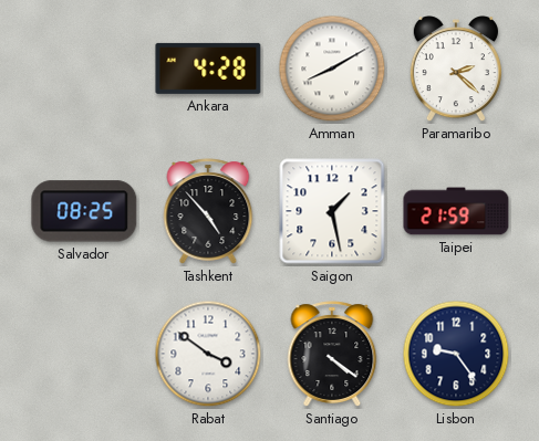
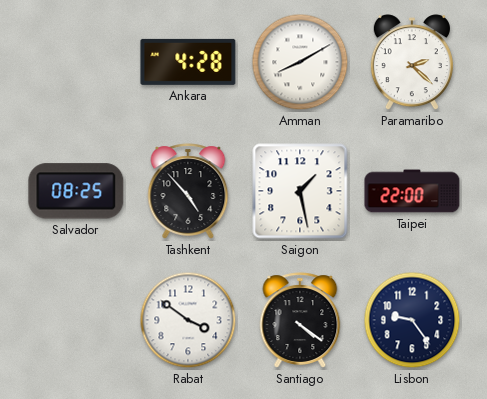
Taipei: 21:59 -> 22:00
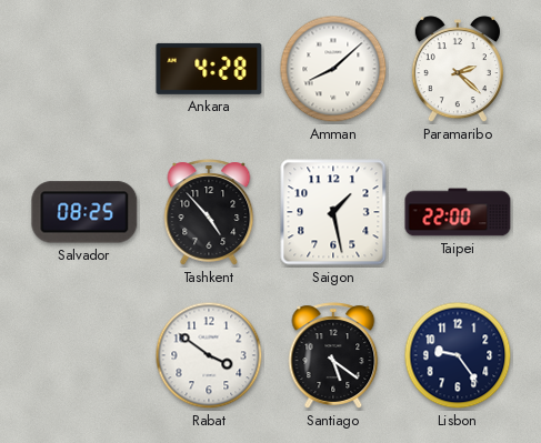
Amman: 8:10 -> 8:08
Santiago: 4:21 -> 5:21
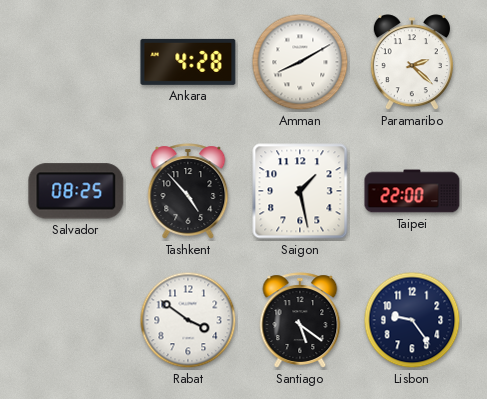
Amman: 8:08 -> 8:10
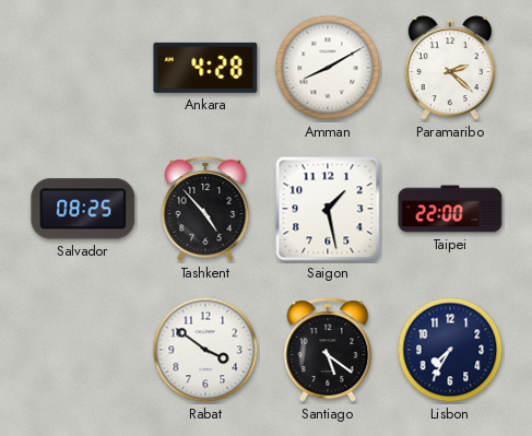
Lisbon: 9:24 -> 7:35
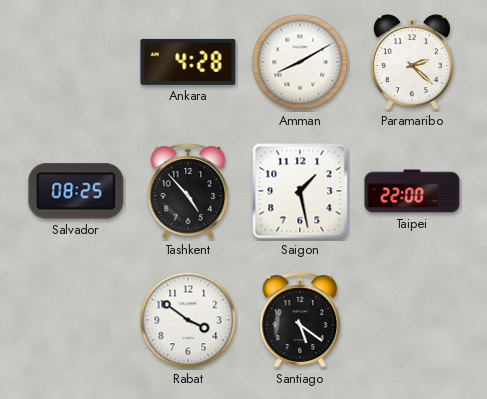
Lisbon: 7:35 -> none
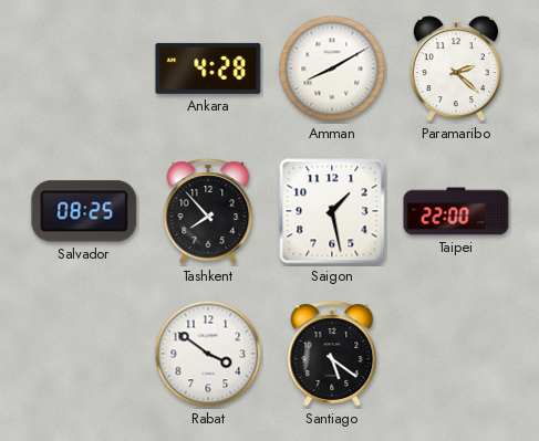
Tashkent: 4:53 -> 7:53
